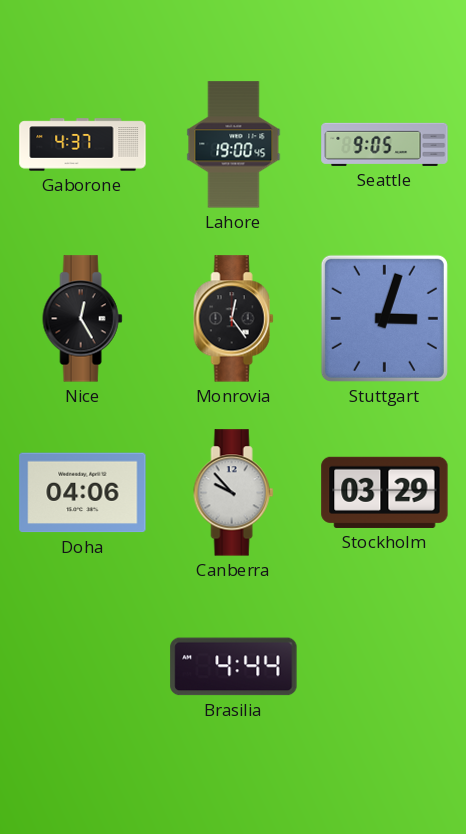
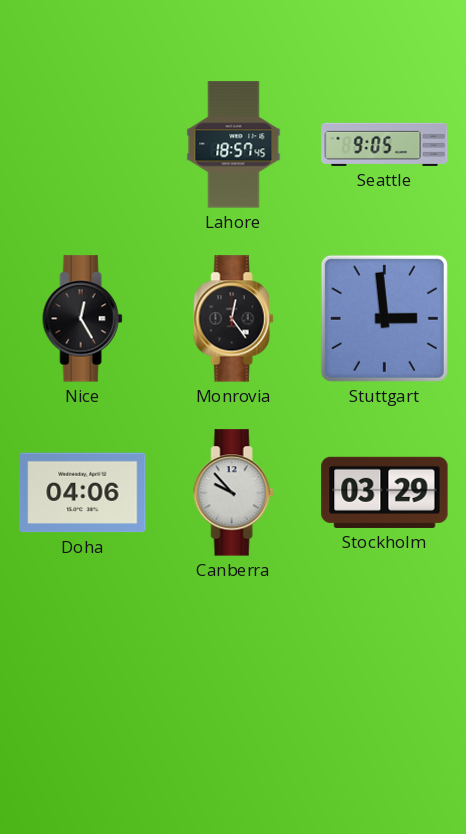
Gaborone: 4:37 -> none
Lahore: 19:00 -> 18:57
Stuttgart: 3:03 -> 2:59
Brasilia: 4:44 -> none
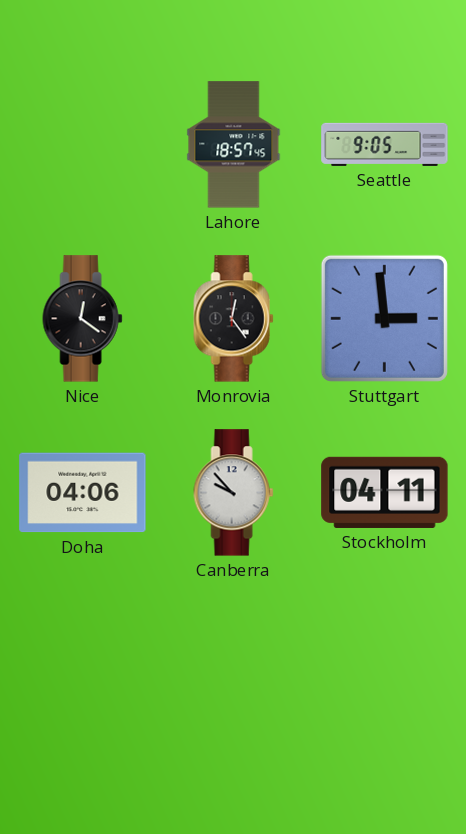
Nice: 12:25 -> 12:21
Stockholm: 03:29 -> 04:11
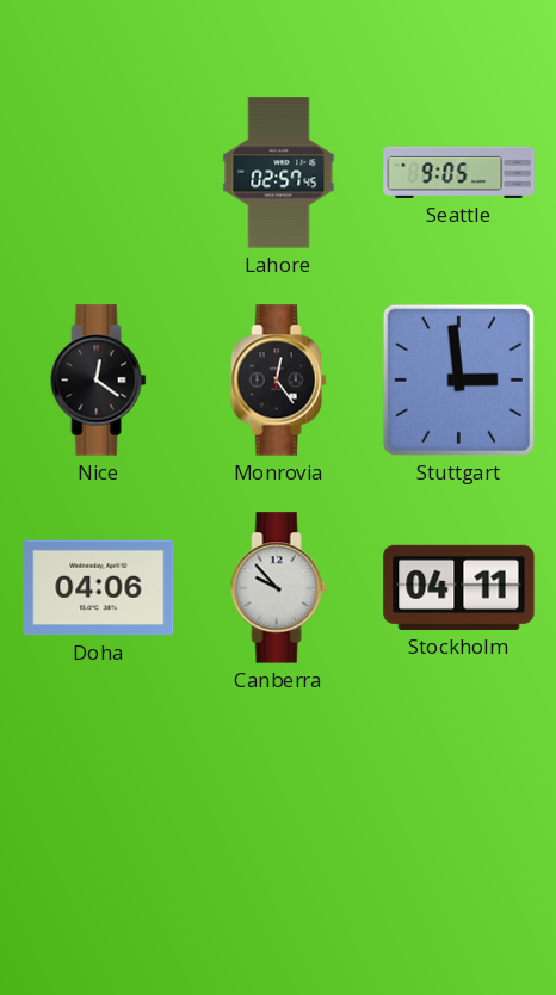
Lahore: 18:57 -> 02:57
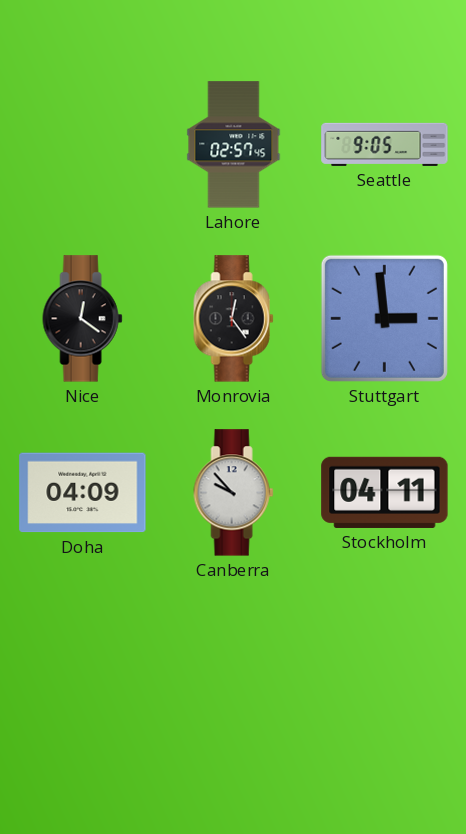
Doha: 04:06 -> 04:09
